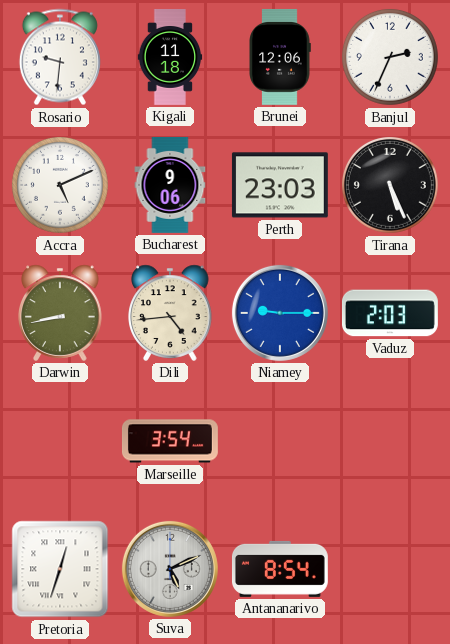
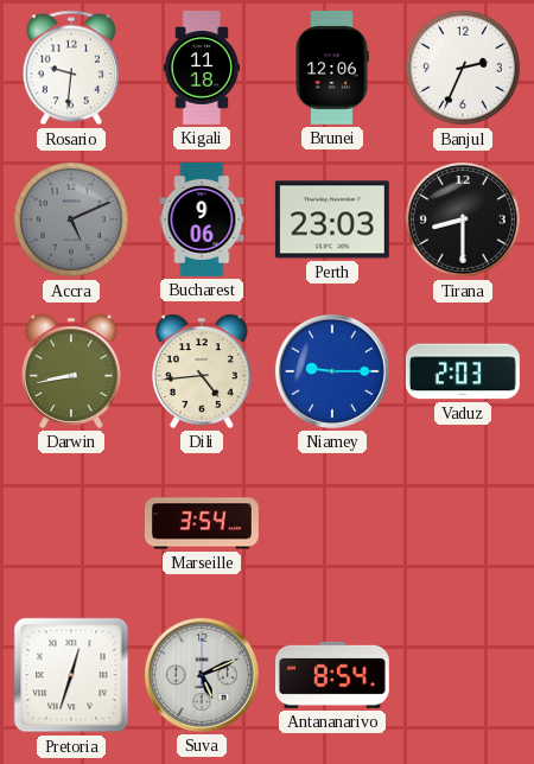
Accra dial: white -> grey
Tirana: 5:26 -> 8:30
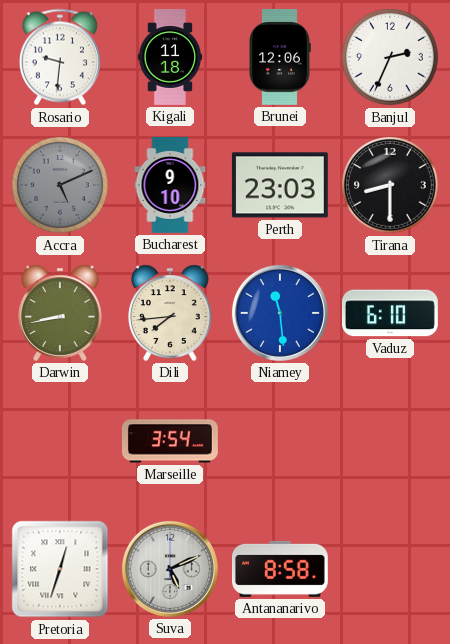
Bucharest: 9:06 -> 9:10
Dili: 4:44 -> 7:44
Niamey: 9:15 -> 11:29
Vaduz: 2:03 -> 6:10
Antananarivo: 8:54 -> 8:58
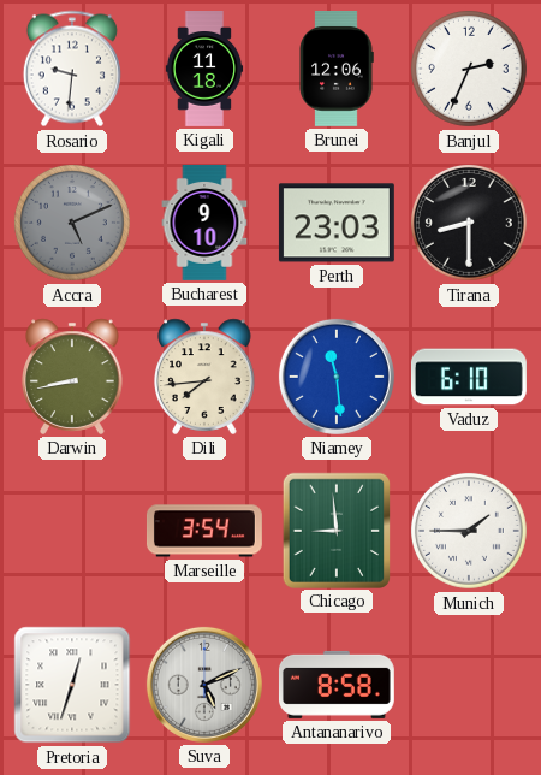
Chicago: none -> 8:59
Munich: none -> 1:45
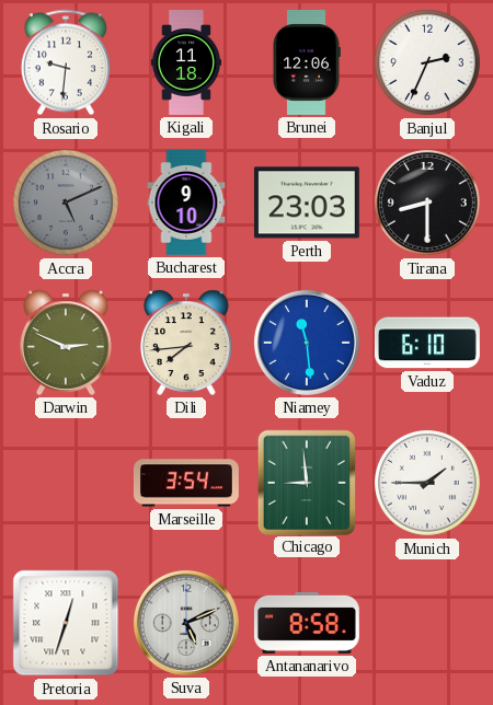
Darwin: 8:43 -> 2:49
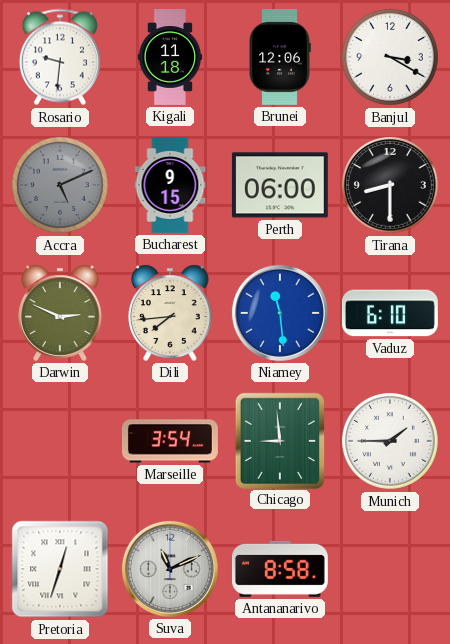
Banjul: 2:34 -> 3:20
Bucharest: 9:10 -> 9:15
Perth: 23:03 -> 06:00
Suva: 5:11 -> 11:11
